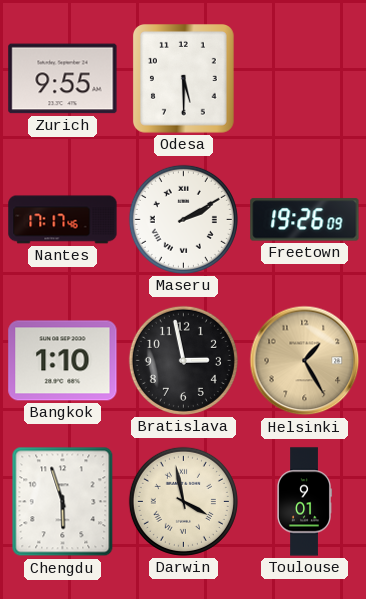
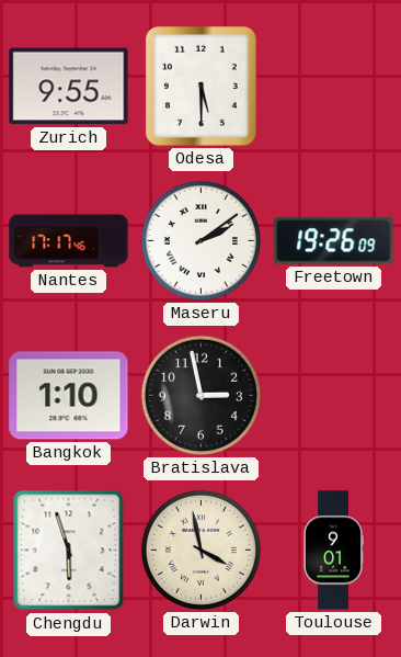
Maseru: 2:10 -> 2:09
Helsinki: 1:25 -> none
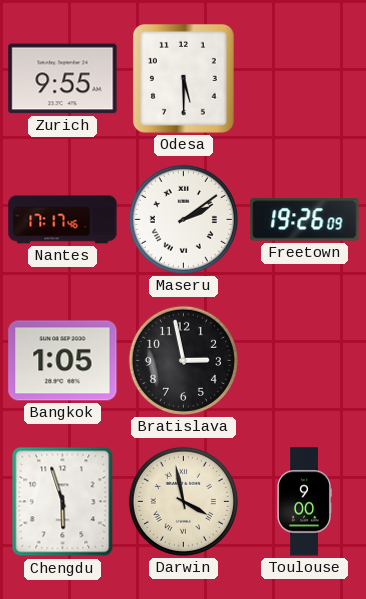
Bangkok: 1:10 -> 1:05
Toulouse: 9:01 -> 9:00
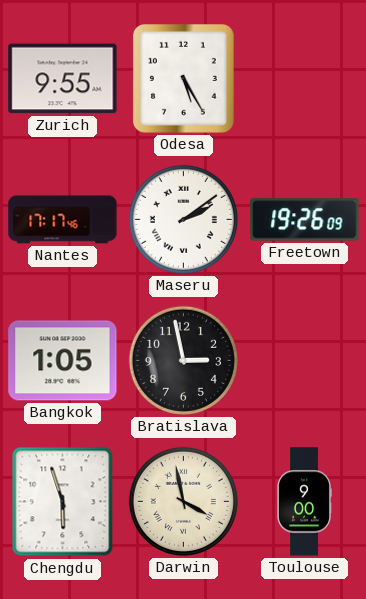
Odesa: 5:30 -> 5:25
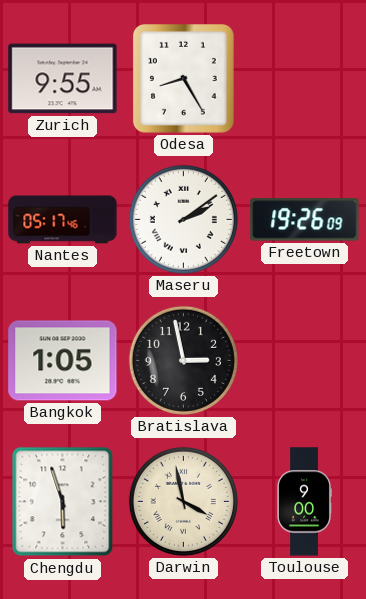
Odesa: 5:25 -> 8:25
Nantes: 17:17 -> 05:17
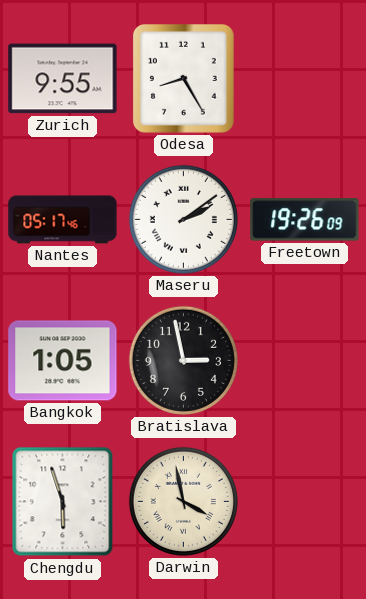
Toulouse: 9:00 -> none
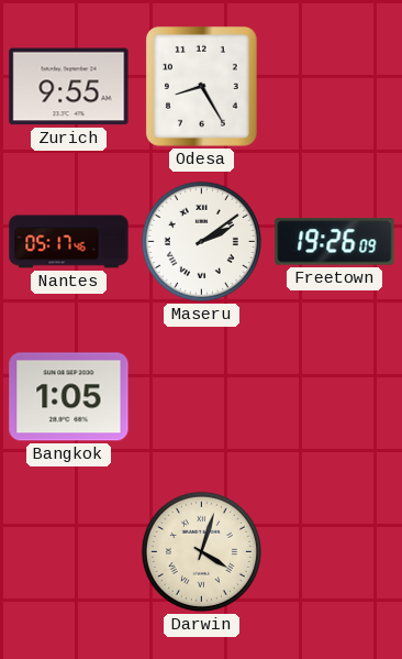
Bratislava: 2:58 -> none
Chengdu: 5:57 -> none
Darwin: 3:58 -> 4:03
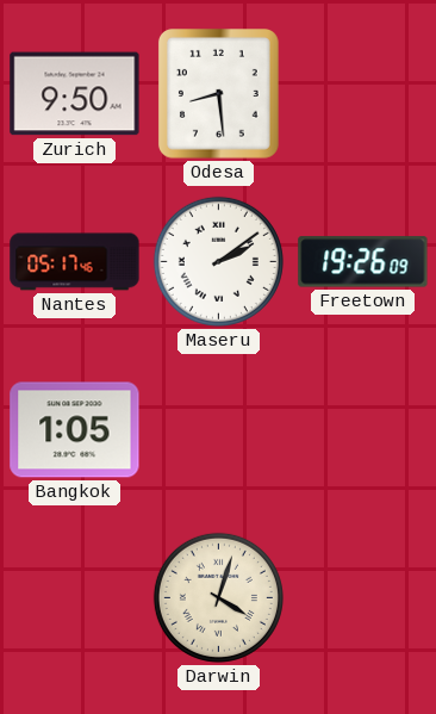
Zurich: 9:55 -> 9:50
Odesa: 8:25 -> 8:29
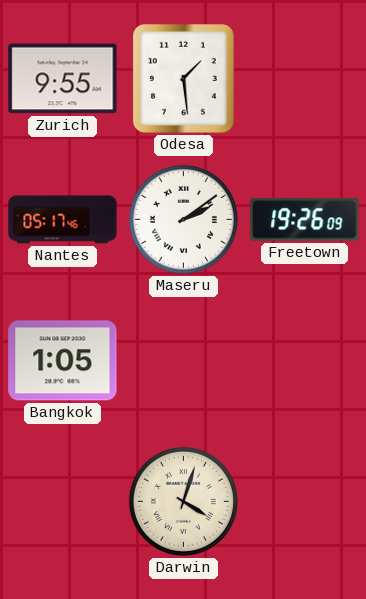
Zurich: 9:50 -> 9:55
Odesa: 8:29 -> 1:29
